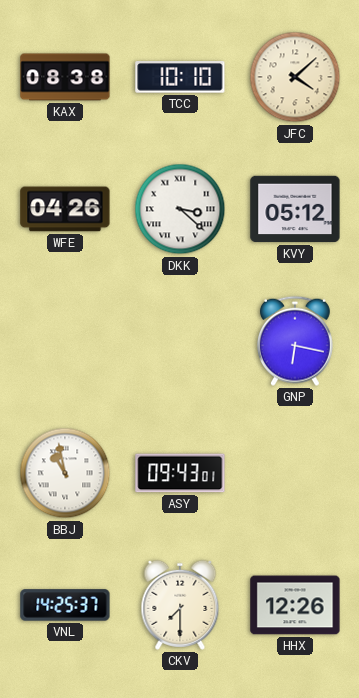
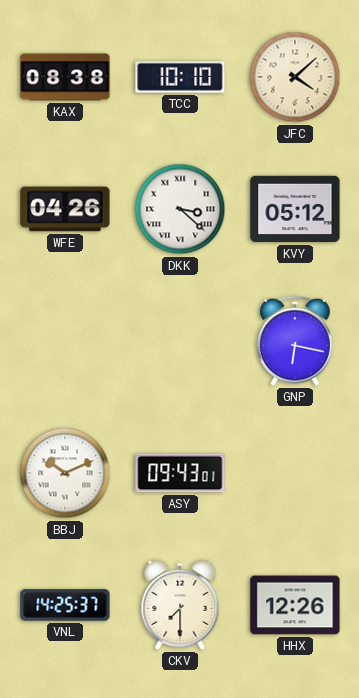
BBJ: 10:58 -> 10:11
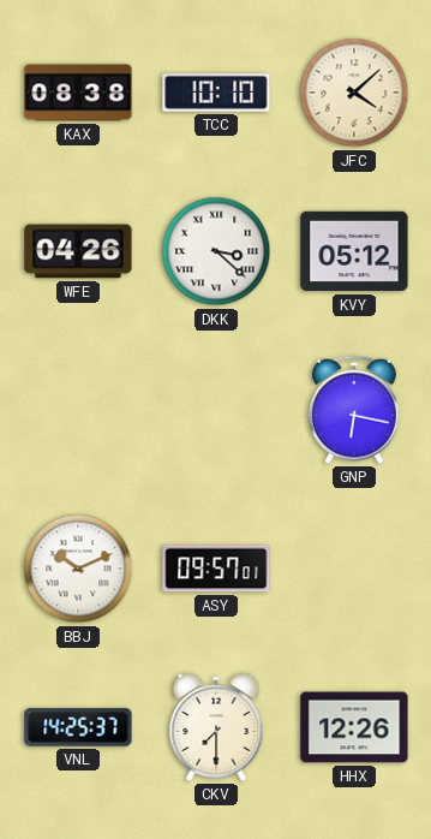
ASY: 09:43 -> 09:57
